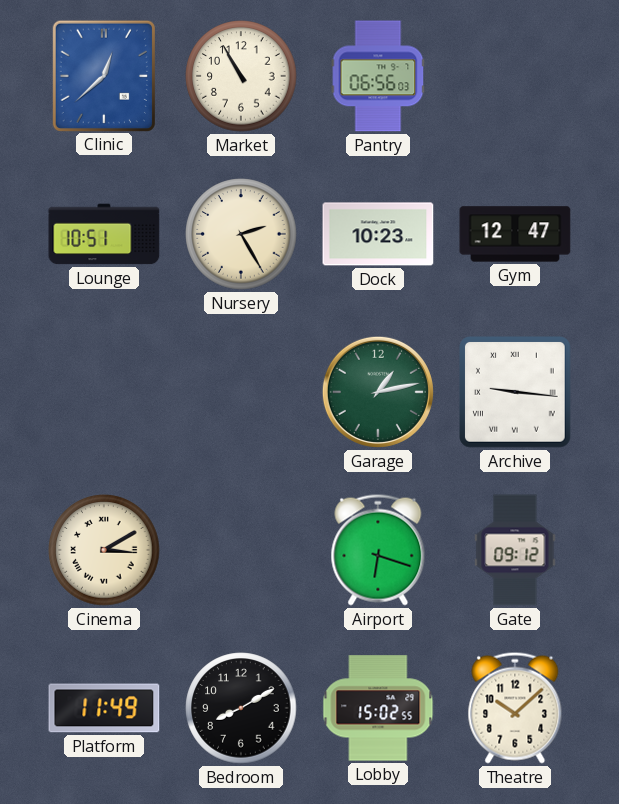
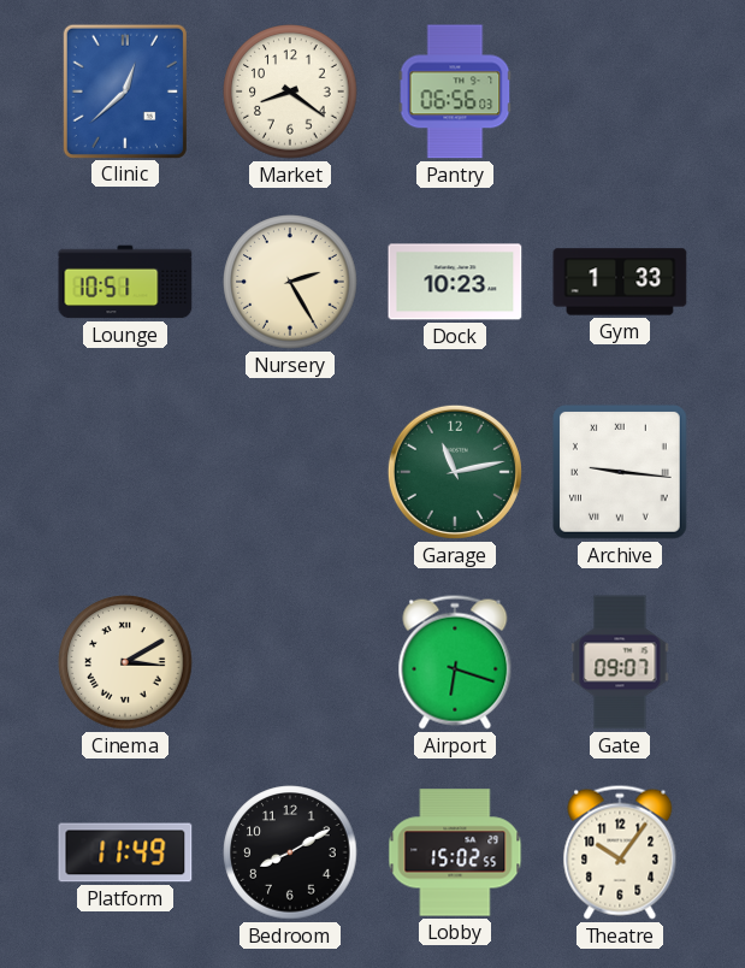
Market: 10:55 -> 8:21
Gym: 12:47 -> 1:33
Garage: 1:13 -> 11:13
Gate: 09:12 -> 09:07
Theatre: 10:08 -> 10:06
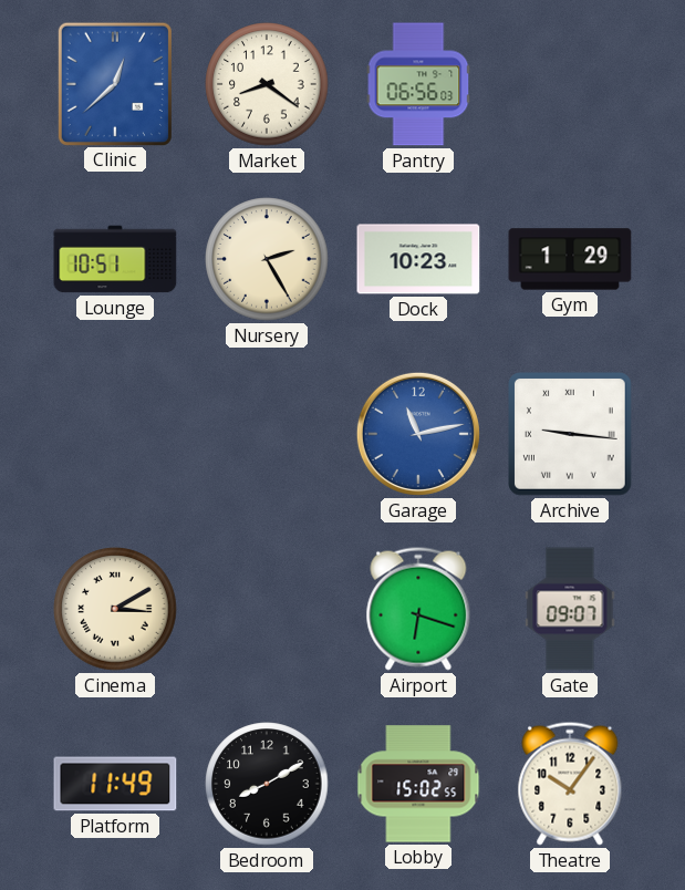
Gym: 1:33 -> 1:29
Garage dial: green -> blue
